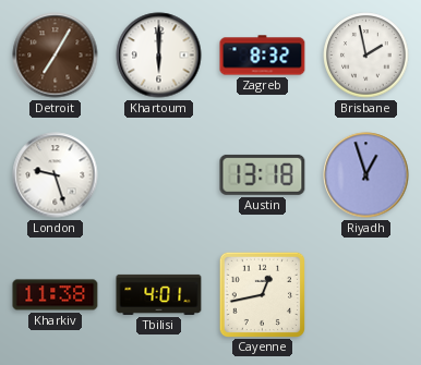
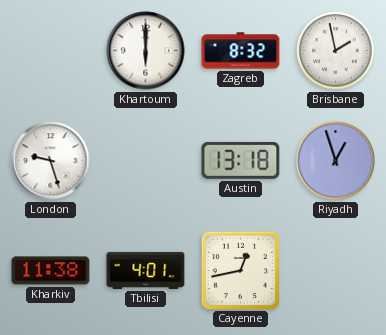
Detroit: 7:05 -> none
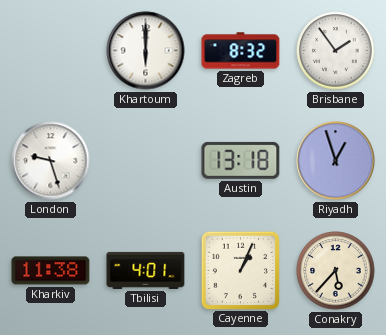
Brisbane: 1:58 -> 1:54
Cayenne: 12:43 -> 1:04
Conakry: none -> 5:37
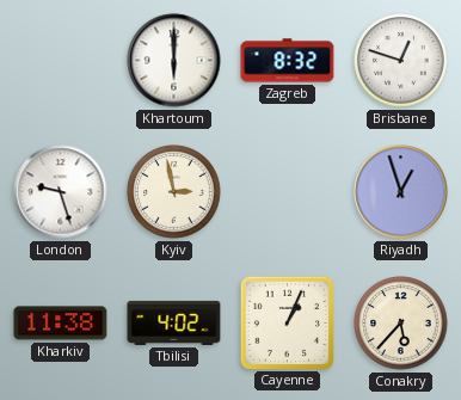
Brisbane: 1:54 -> 12:48
Kyiv: none -> 2:58
Austin: 13:18 -> none
Tbilisi: 4:01 -> 4:02
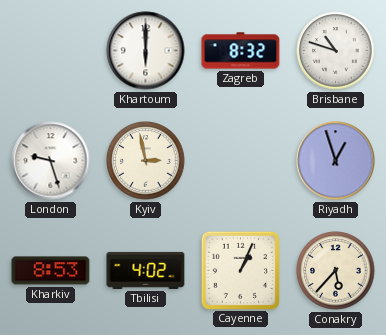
Brisbane: 12:48 -> 10:48
Kharkiv: 11:38 -> 8:53
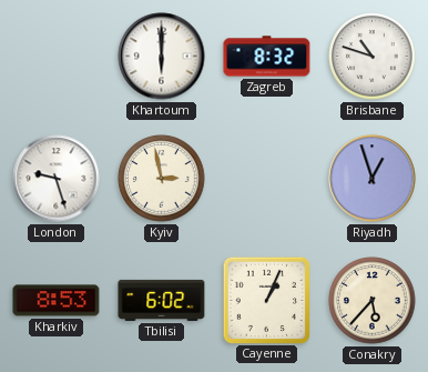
Tbilisi: 4:02 -> 6:02
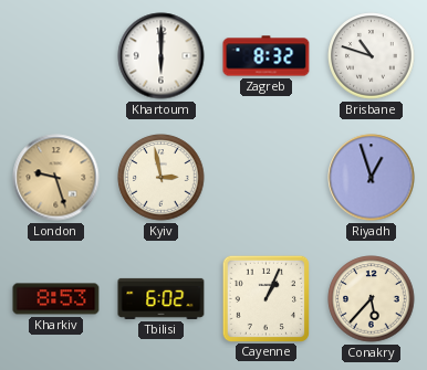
London dial: white -> champagne
